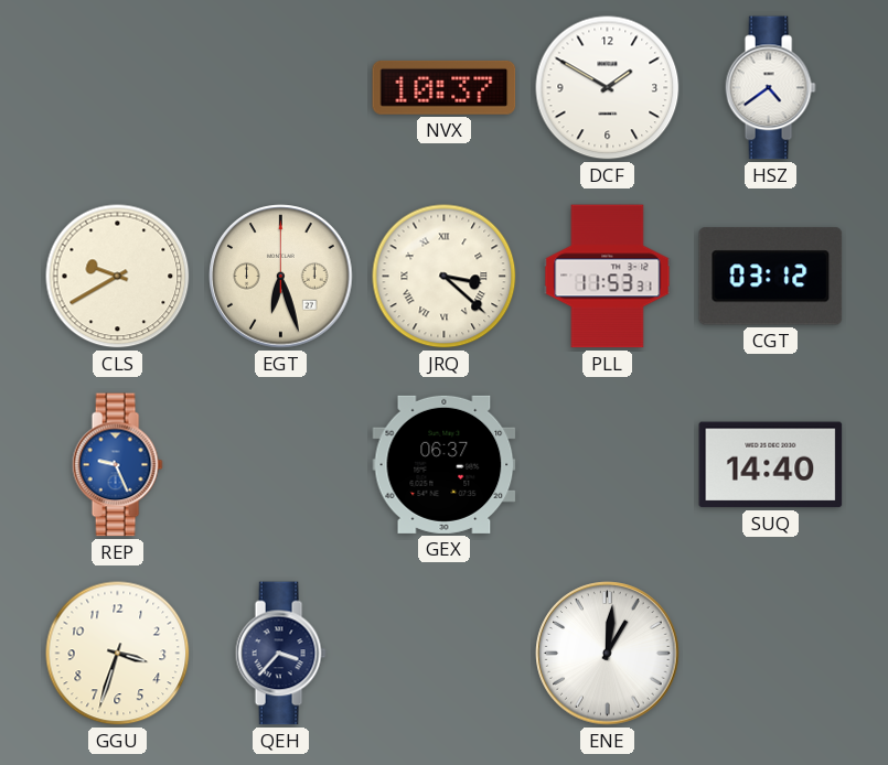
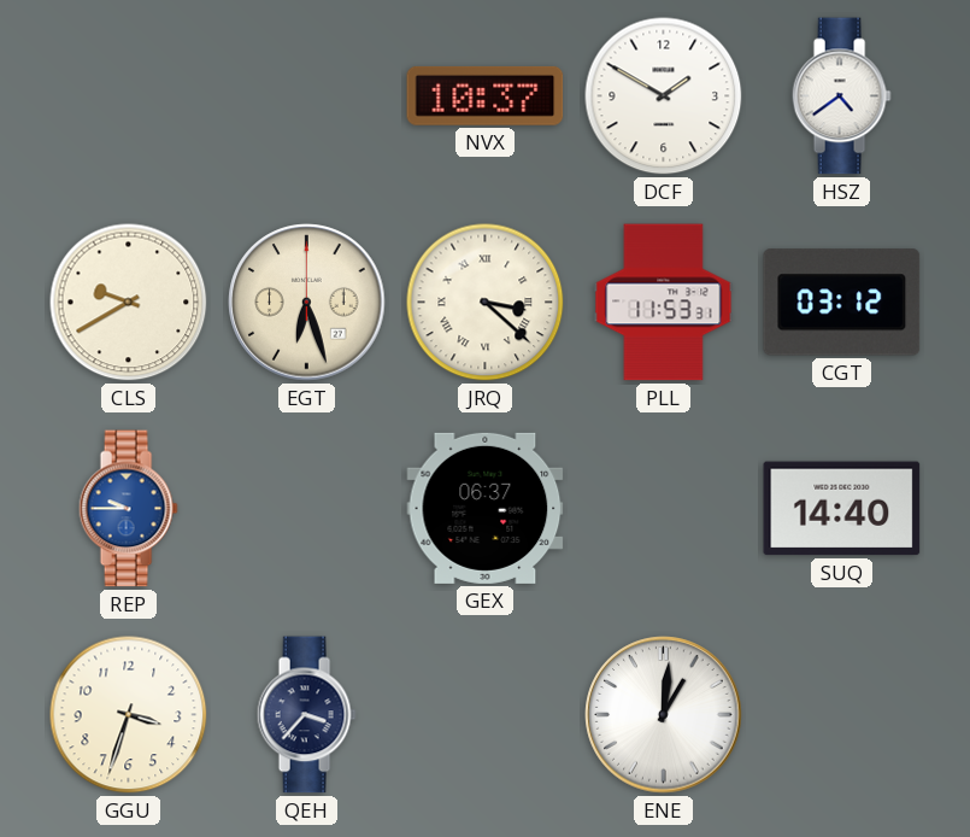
REP: 9:26 -> 9:45
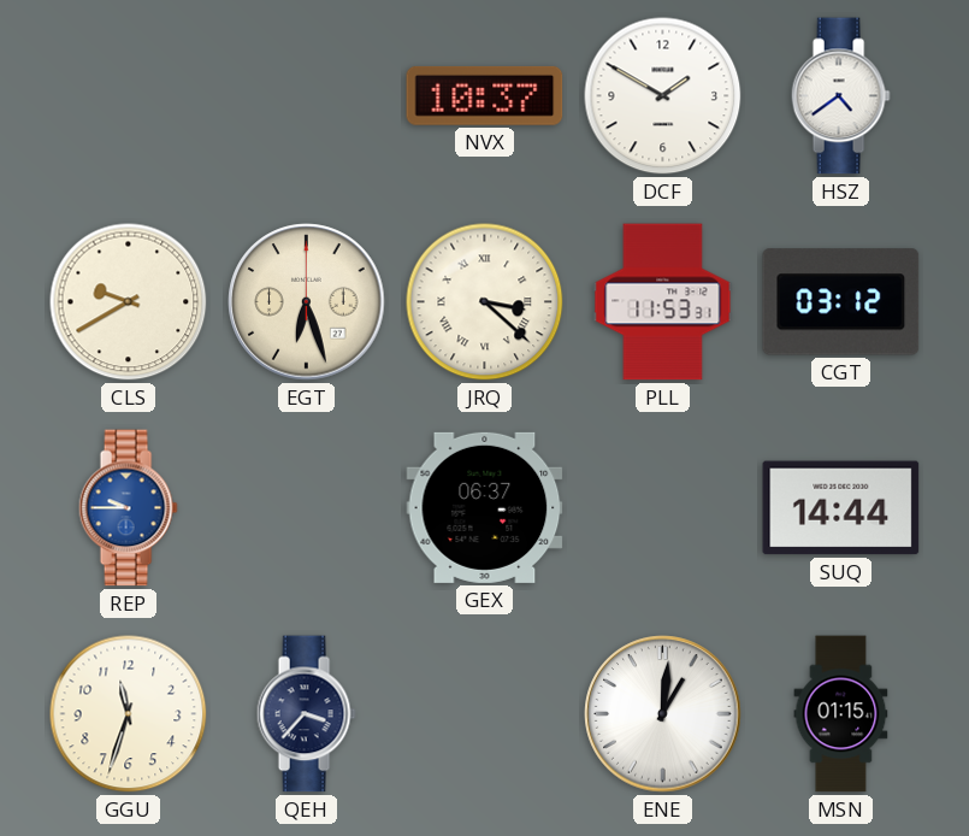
SUQ: 14:40 -> 14:44
GGU: 3:33 -> 11:33
MSN: none -> 01:15
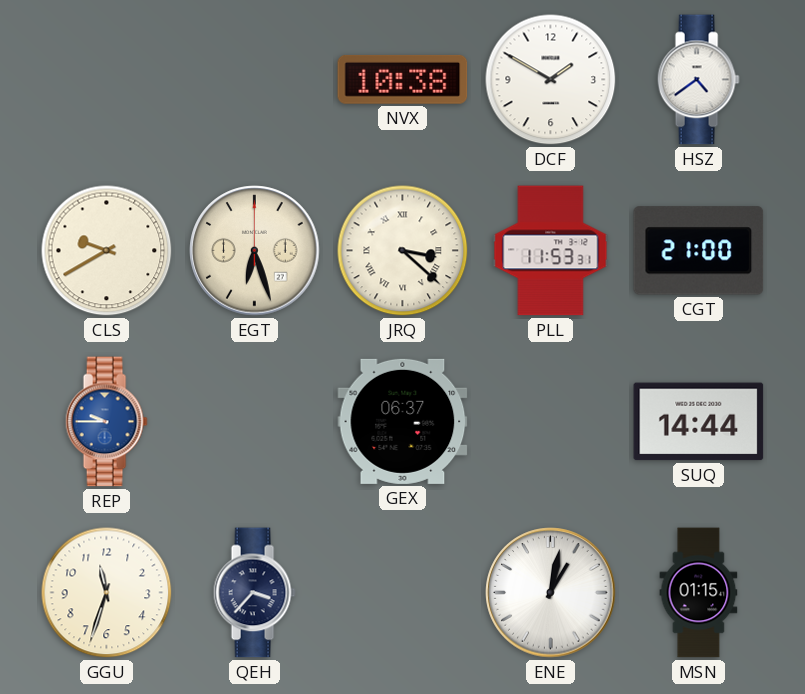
NVX: 10:37 -> 10:38
CGT: 03:12 -> 21:00
ENE: 1:01 -> 1:02
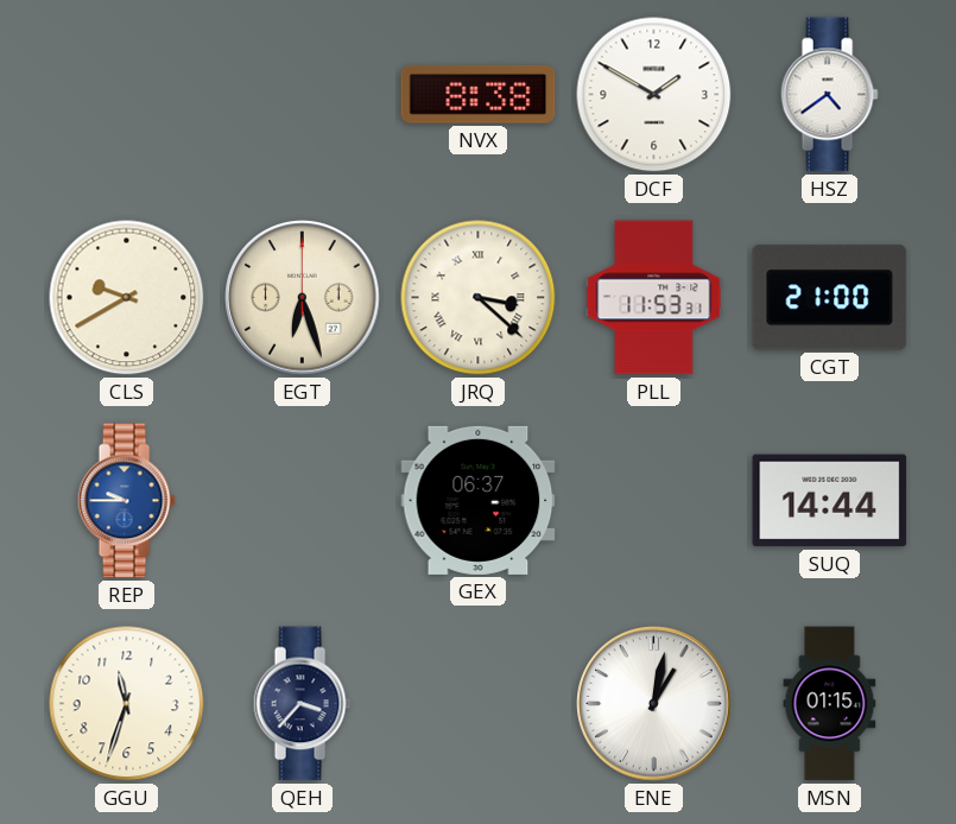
NVX: 10:38 -> 8:38
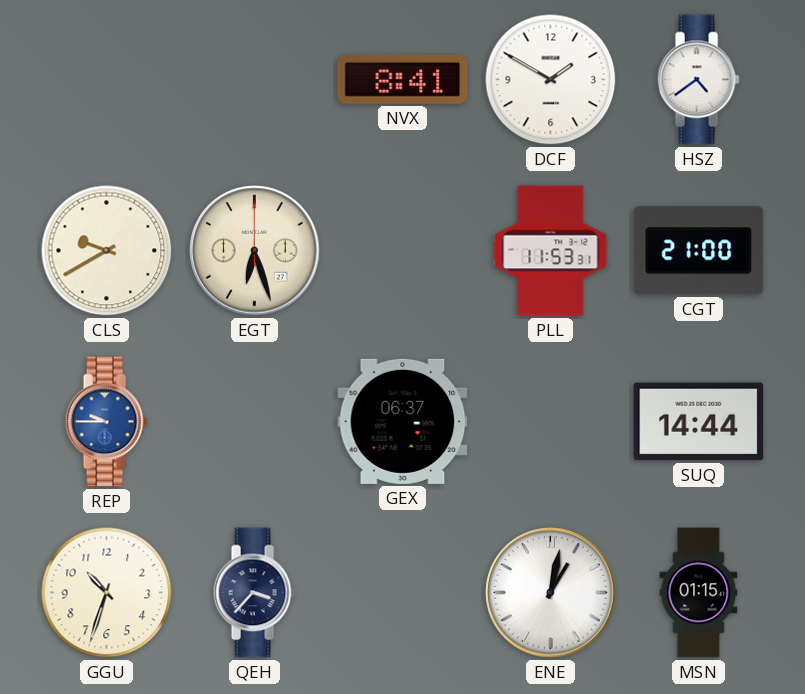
NVX: 8:38 -> 8:41
JRQ: 3:22 -> none
GGU: 11:33 -> 10:33
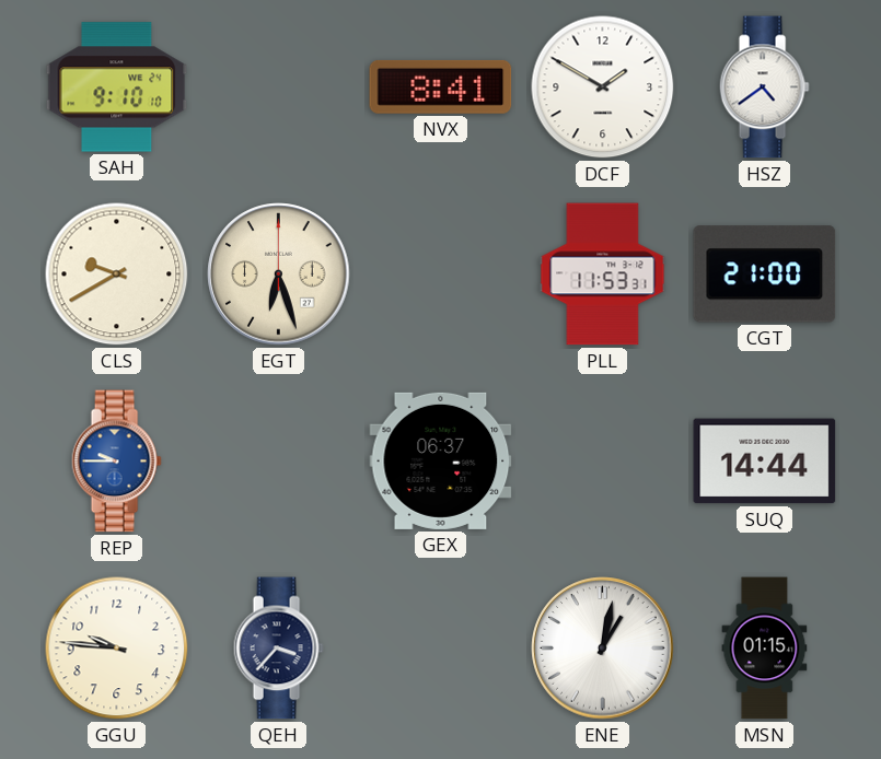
SAH: none -> 9:10
GGU: 10:33 -> 9:46
